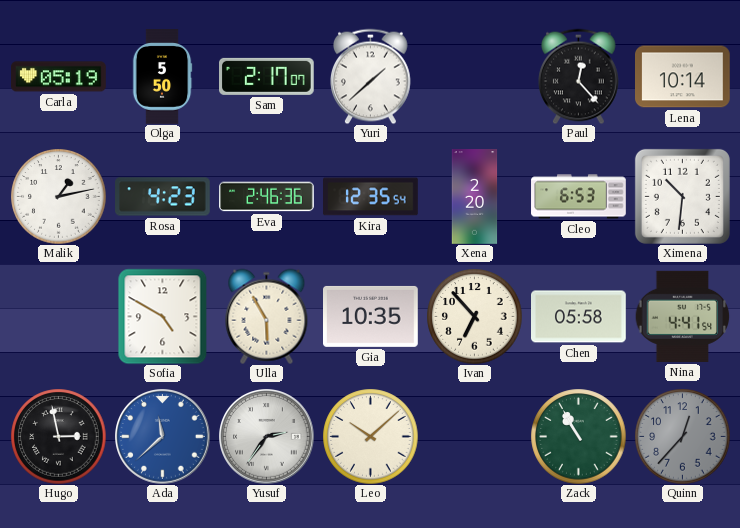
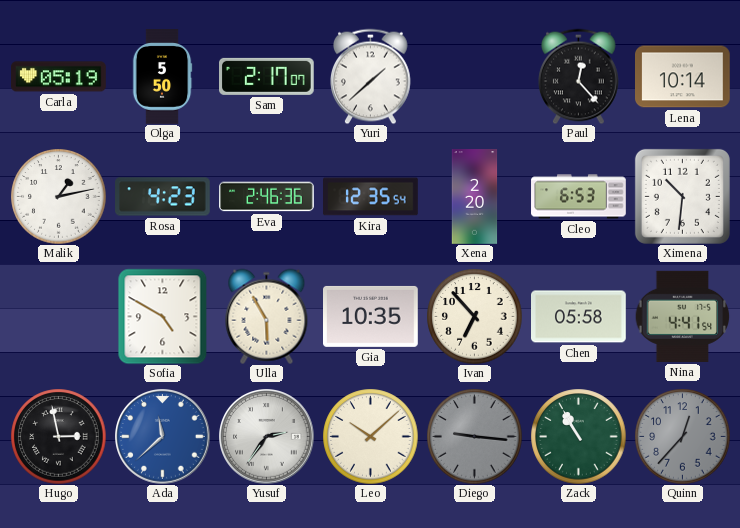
Diego: none -> 9:16
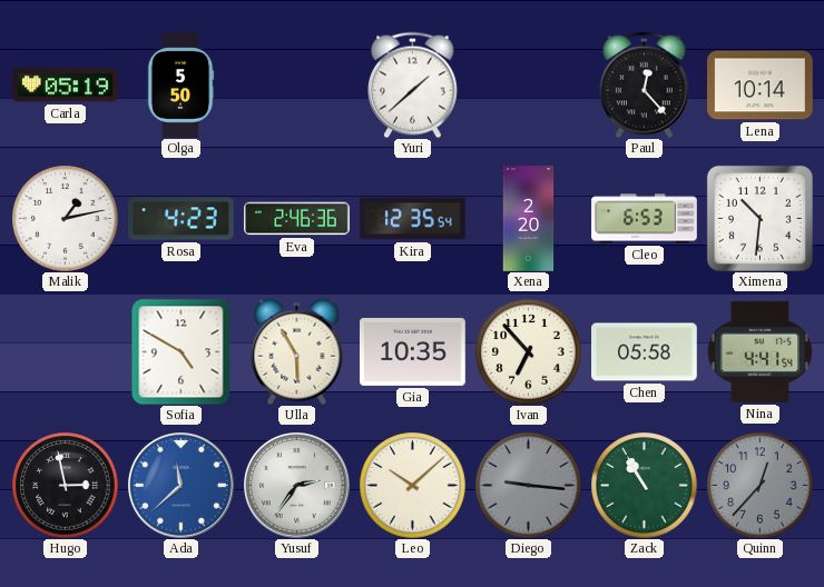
Sam: 2:17 -> none
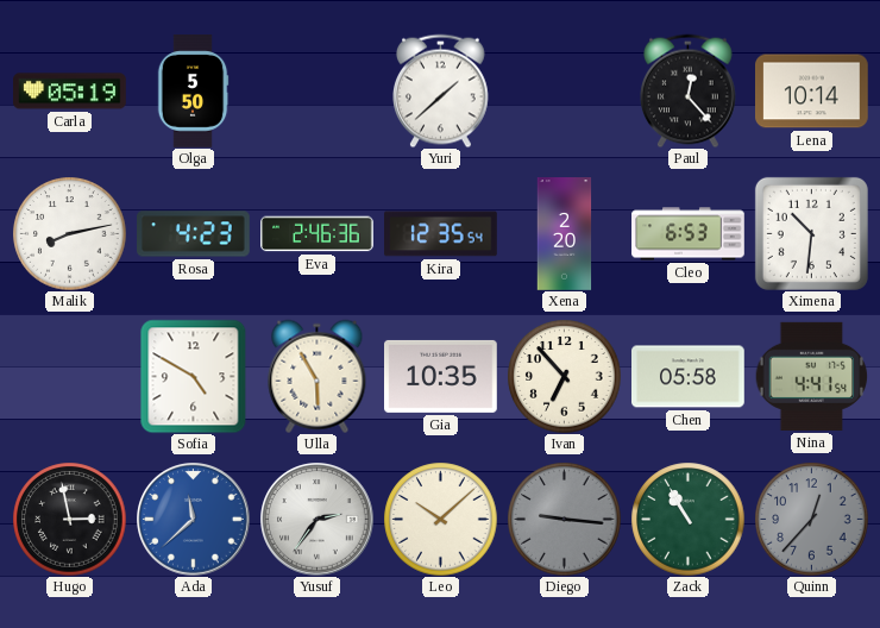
Malik: 1:13 -> 8:13
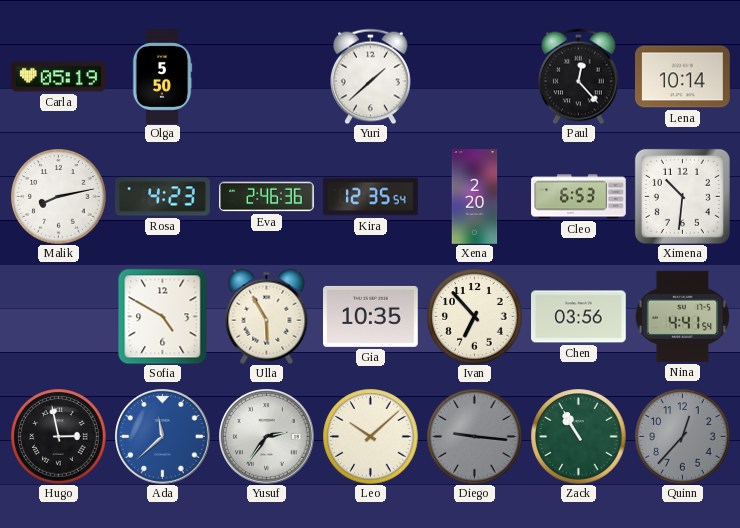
Chen: 05:58 -> 03:56
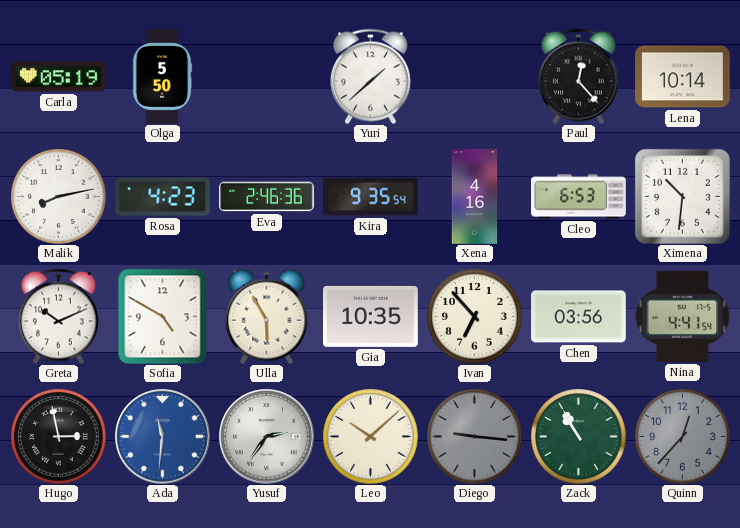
Kira: 12:35 -> 9:35
Xena: 2:20 -> 4:16
Greta: none -> 10:11
Ada: 11:38 -> 11:31
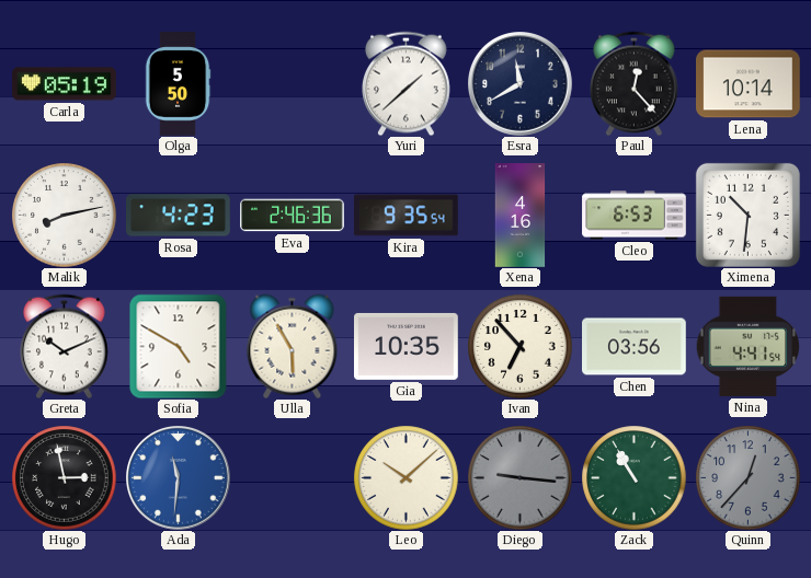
Esra: none -> 11:40
Yusuf: 2:36 -> none
